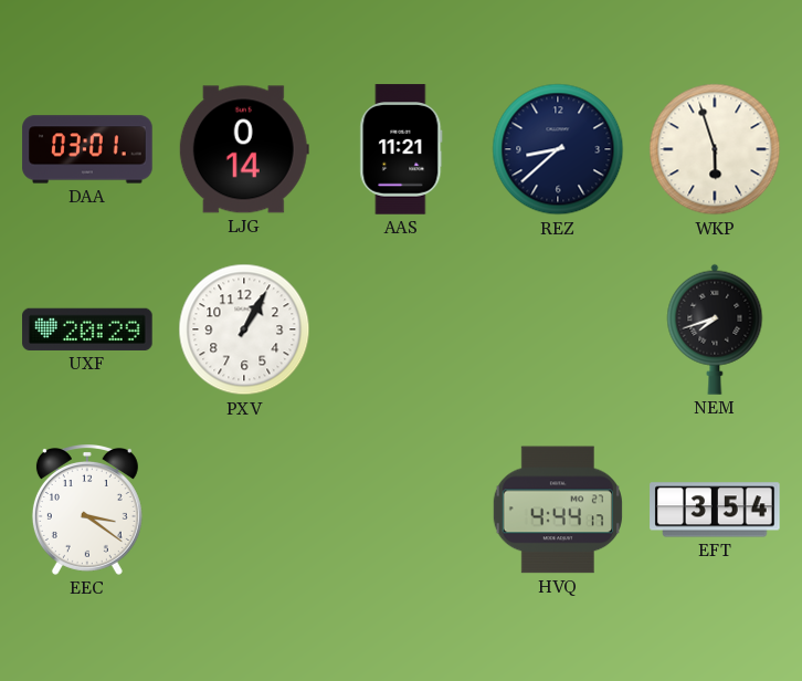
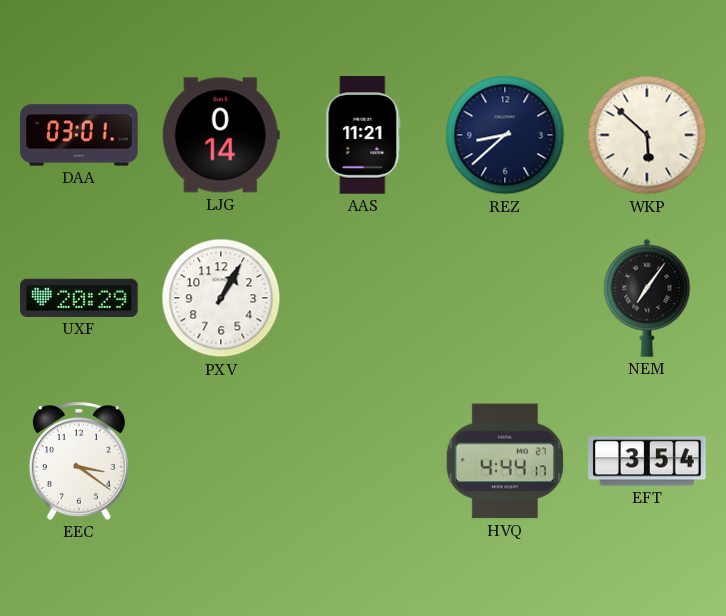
WKP: 5:57 -> 5:52
NEM: 7:42 -> 7:06
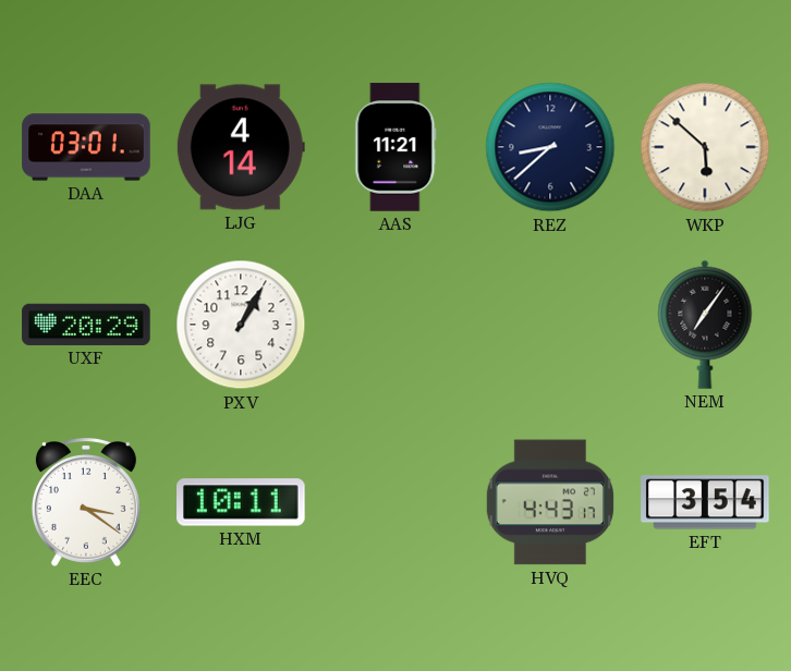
LJG: 0:14 -> 4:14
HXM: none -> 10:11
HVQ: 4:44 -> 4:43
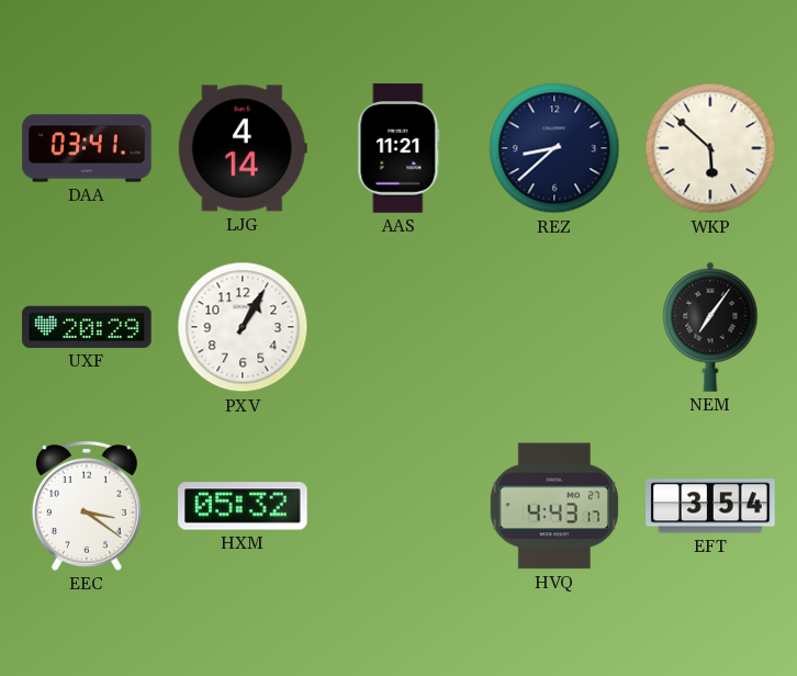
DAA: 03:01 -> 03:41
HXM: 10:11 -> 05:32
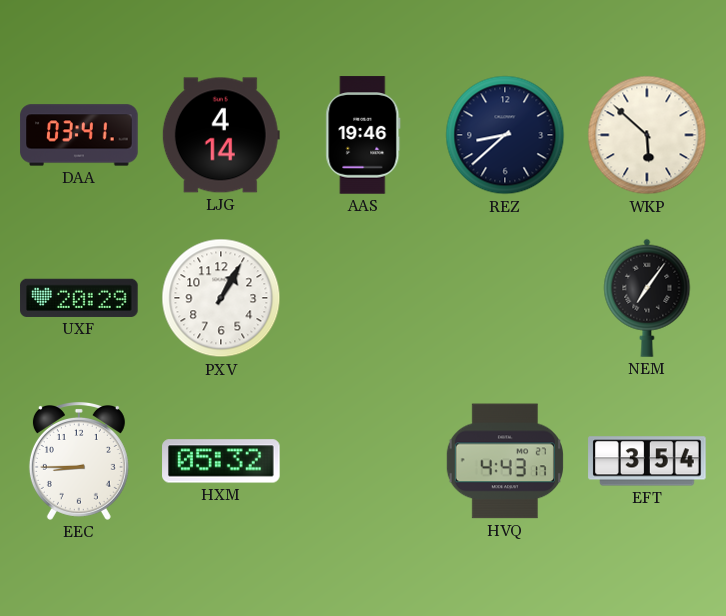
AAS: 11:21 -> 19:46
EEC: 3:21 -> 8:45
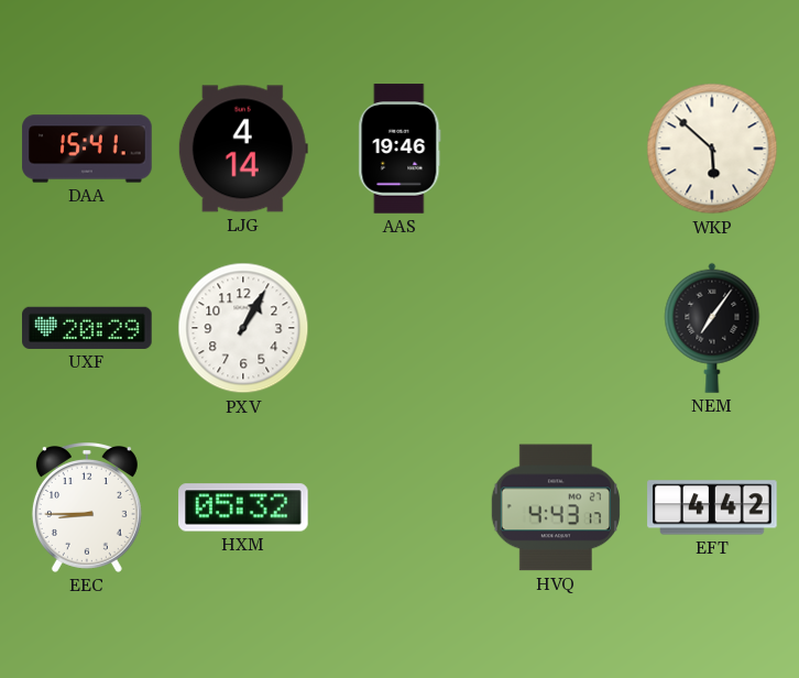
DAA: 03:41 -> 15:41
REZ: 8:38 -> none
EFT: 3:54 -> 4:42
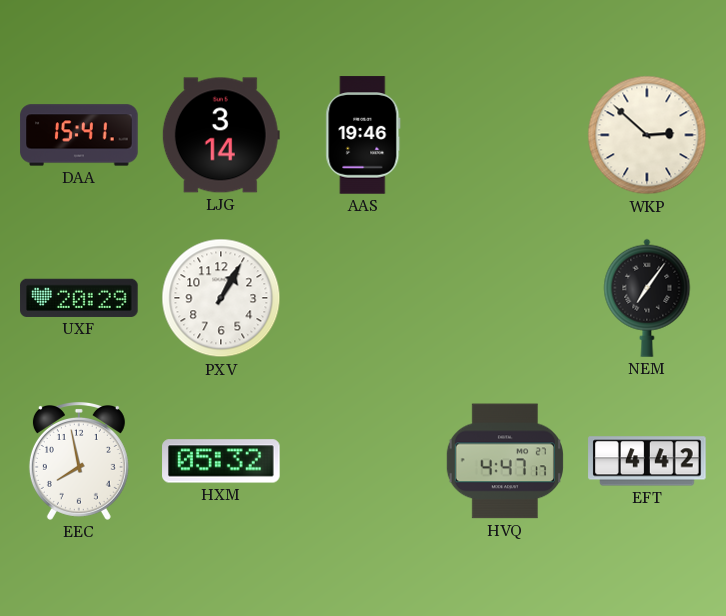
LJG: 4:14 -> 3:14
WKP: 5:52 -> 2:52
EEC: 8:45 -> 7:58
HVQ: 4:43 -> 4:47
